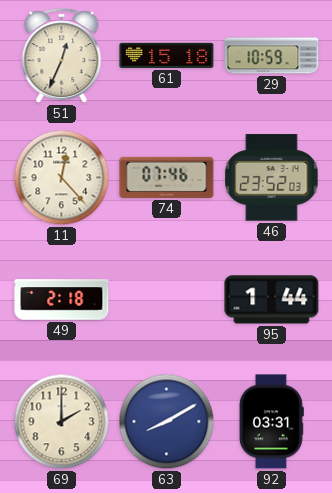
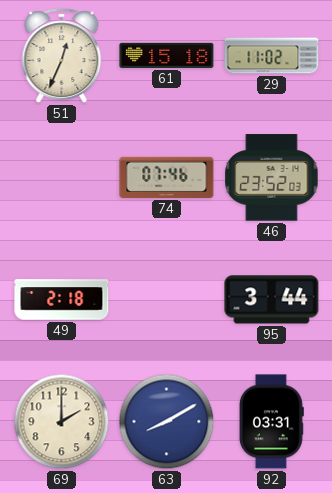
29: 10:59 -> 11:02
11: 12:23 -> none
95: 1:44 -> 3:44
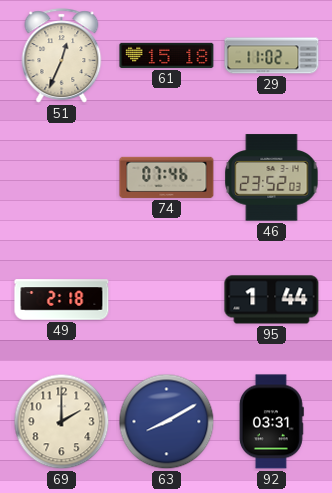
95: 3:44 -> 1:44
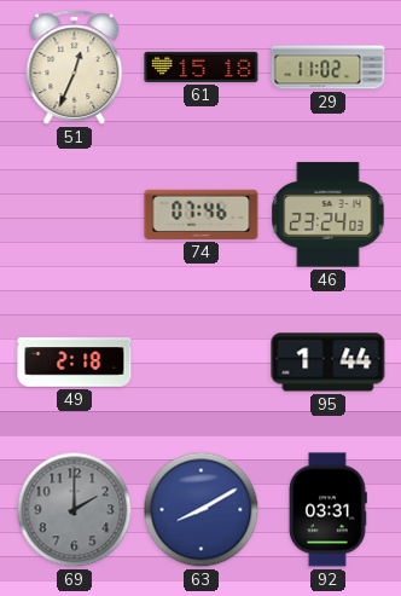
46: 23:52 -> 23:24
69 dial: cream -> grey
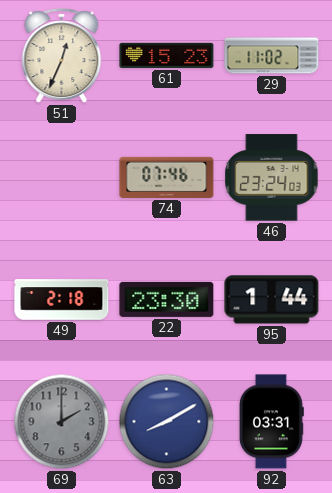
61: 15:18 -> 15:23
22: none -> 23:30
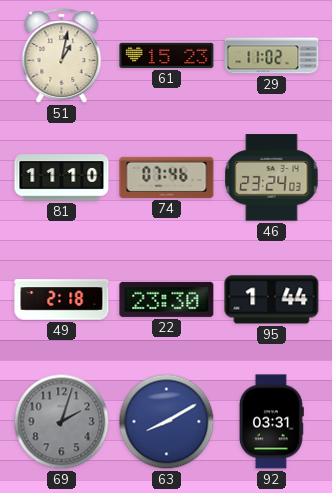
51: 12:34 -> 1:02
81: none -> 11:10
69: 2:00 -> 2:03
